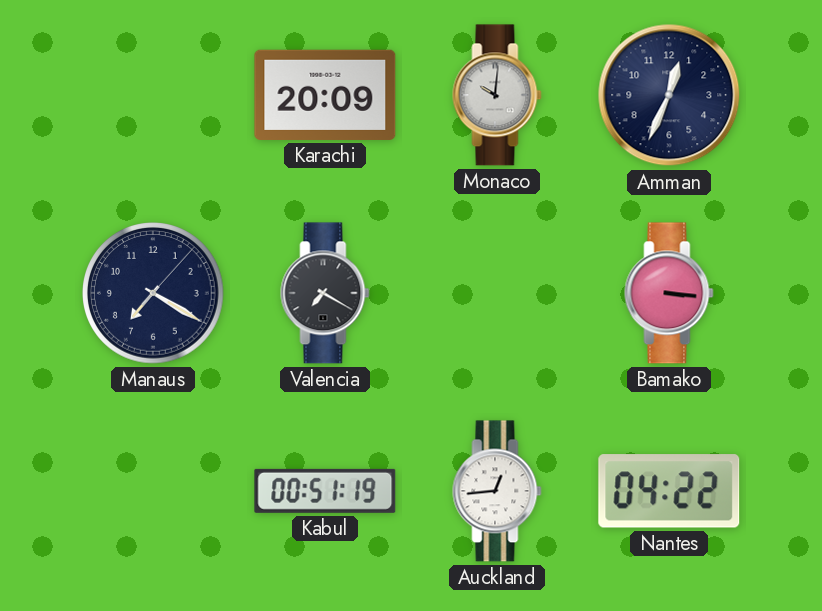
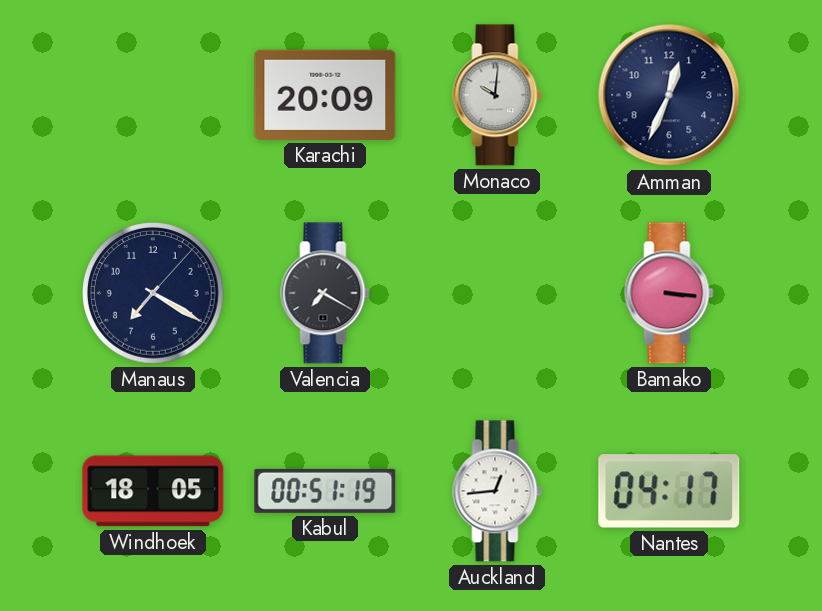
Windhoek: none -> 18:05
Nantes: 04:22 -> 04:17
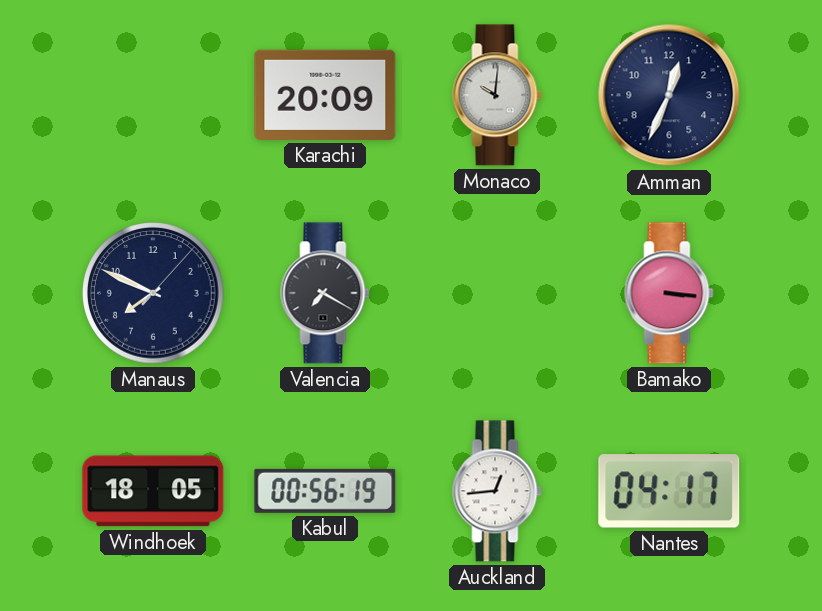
Manaus: 7:20 -> 7:49
Kabul: 00:51 -> 00:56
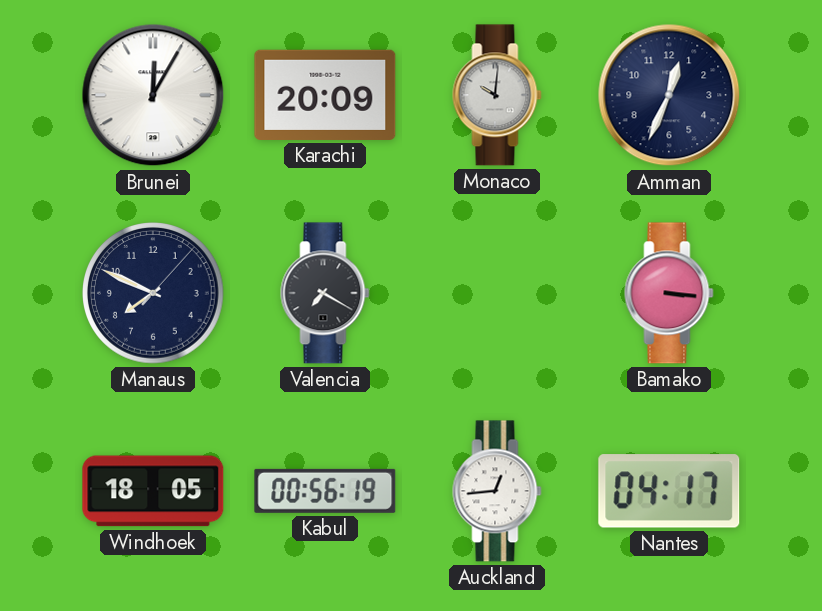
Brunei: none -> 12:05
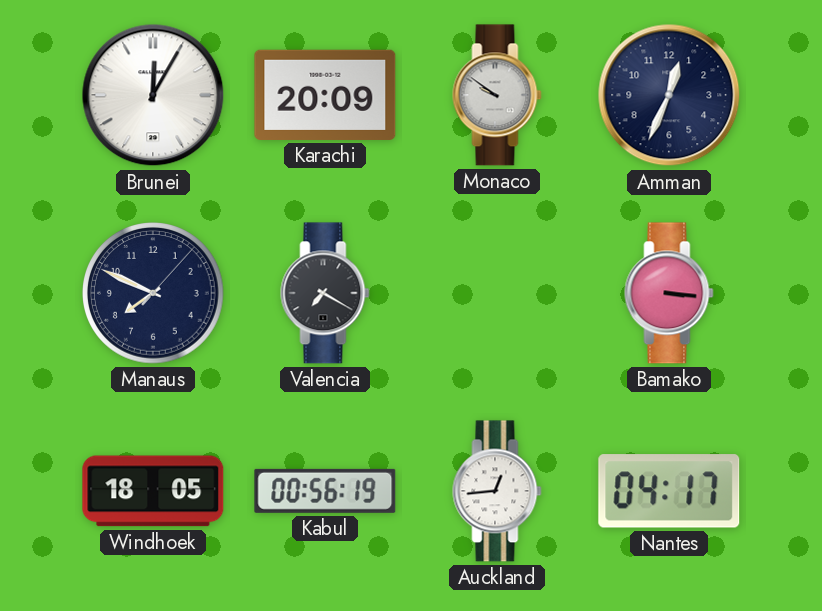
Monaco: 10:01 -> 9:51
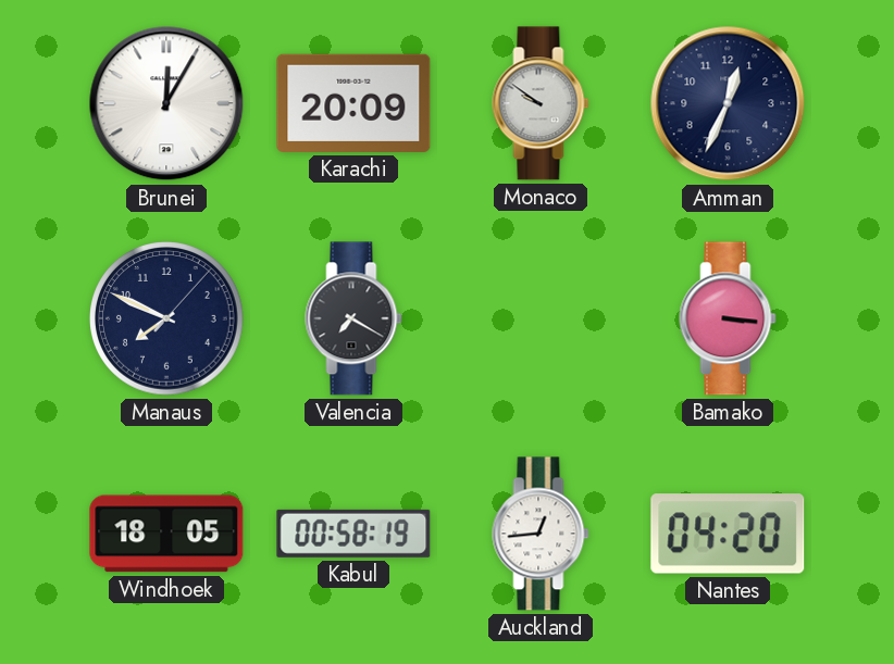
Kabul: 00:56 -> 00:58
Nantes: 04:17 -> 04:20
